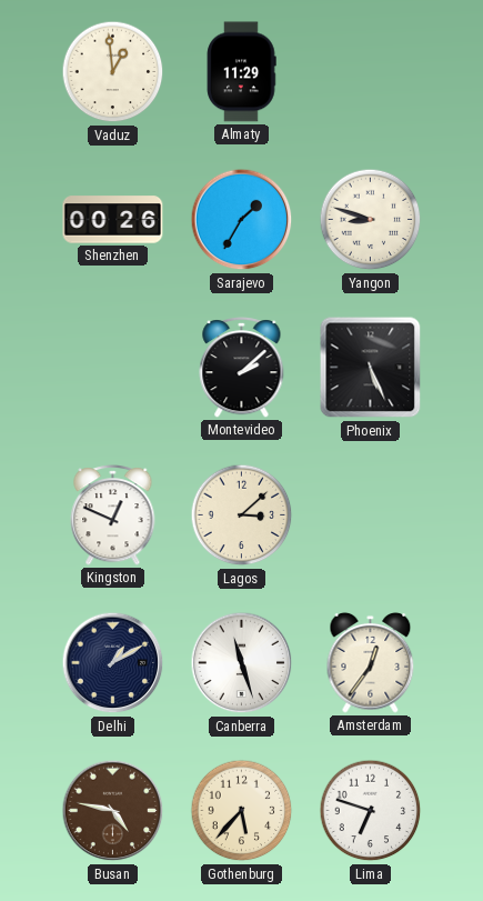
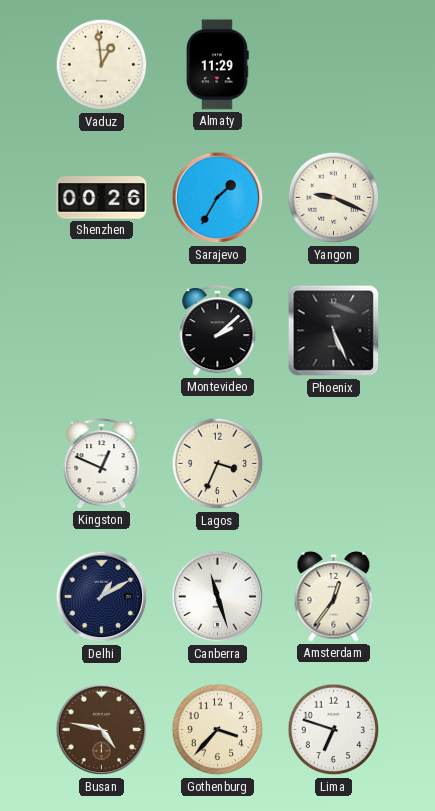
Yangon: 8:48 -> 9:19
Lagos: 3:08 -> 3:34
Gothenburg: 5:37 -> 3:37
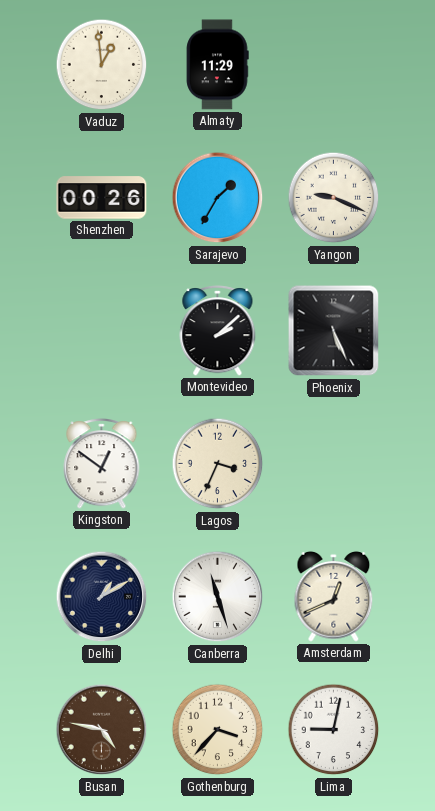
Kingston: 12:49 -> 12:51
Amsterdam: 12:36 -> 12:41
Lima: 6:48 -> 9:02
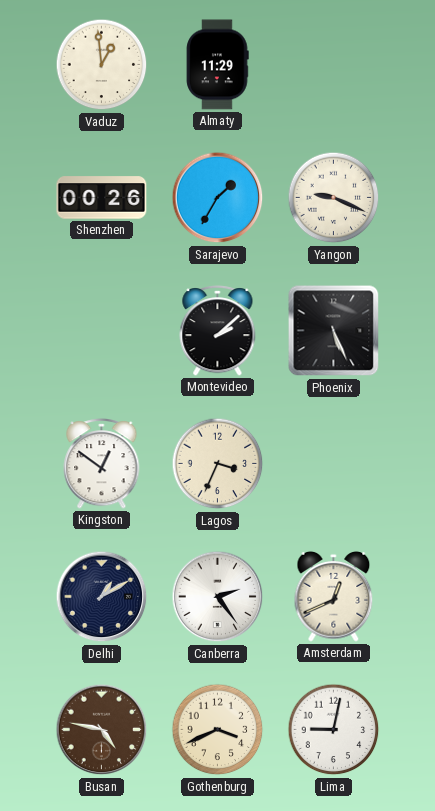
Canberra: 11:27 -> 2:24
Gothenburg: 3:37 -> 3:41
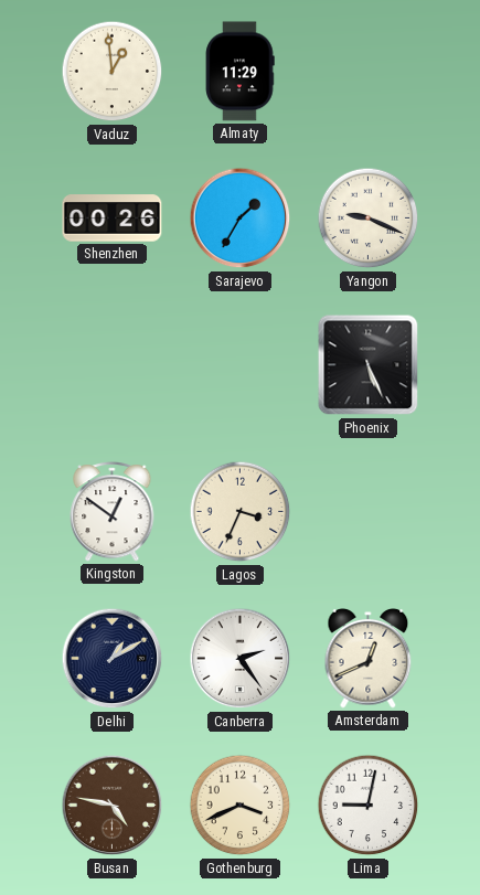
Montevideo: 2:08 -> none
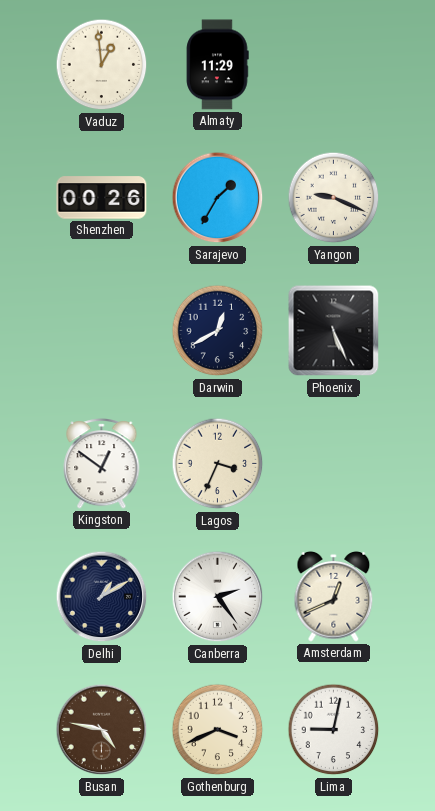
Darwin: none -> 12:40
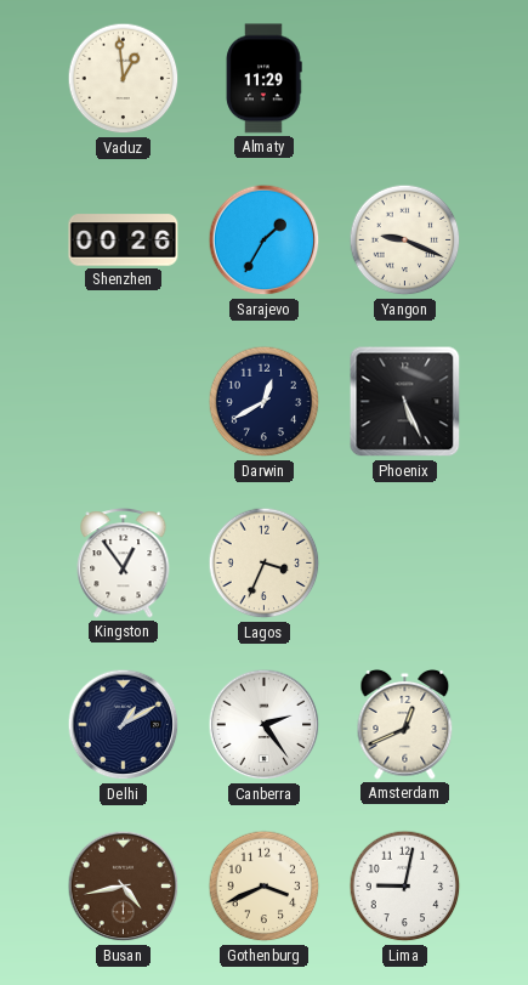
Kingston: 12:51 -> 12:54
Busan: 4:47 -> 4:43
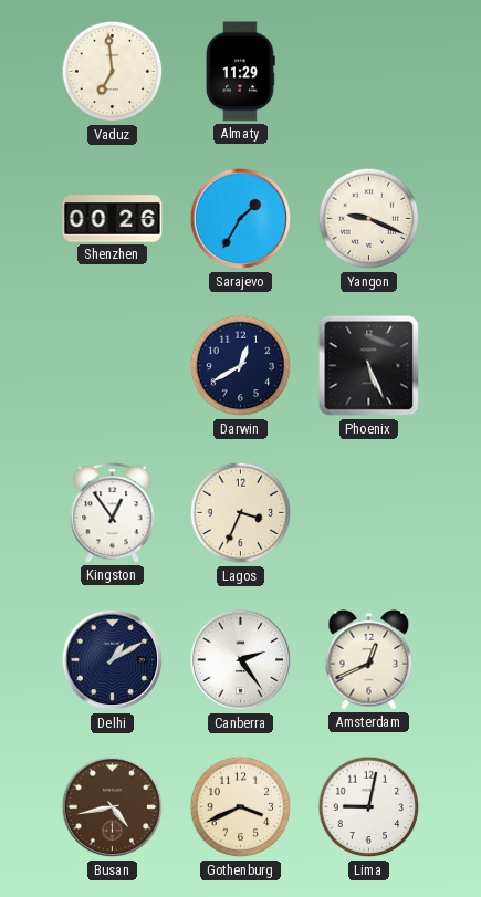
Vaduz: 12:59 -> 6:59
